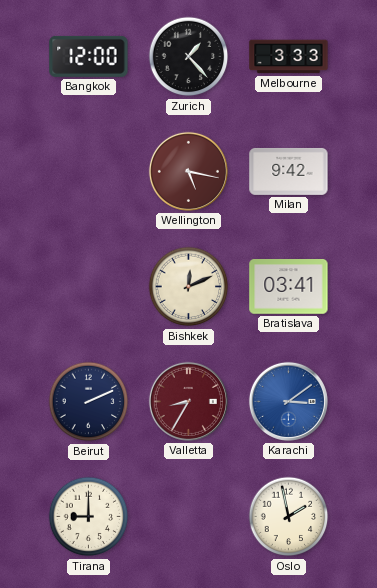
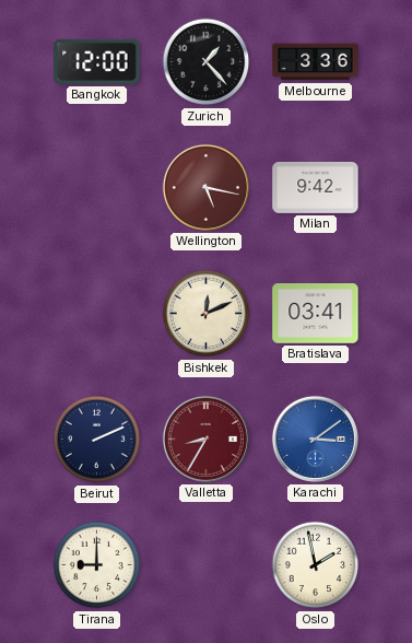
Melbourne: 3:33 -> 3:36
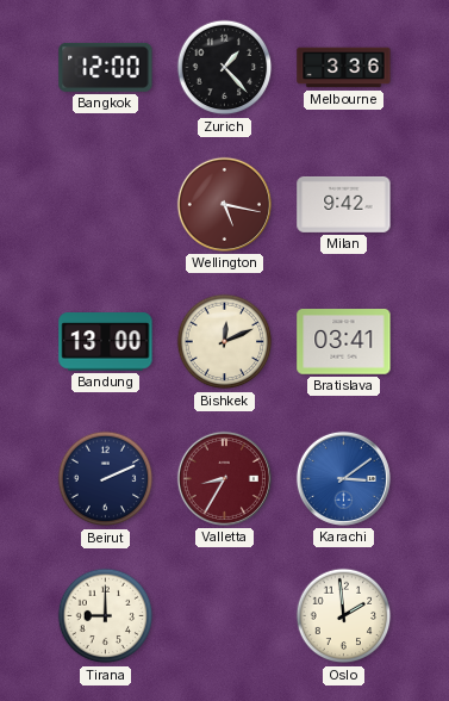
Bandung: none -> 13:00
Oslo: 1:58 -> 1:59
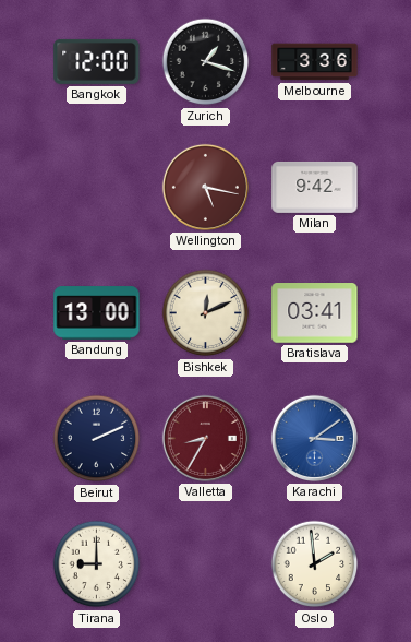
Zurich: 1:23 -> 1:18
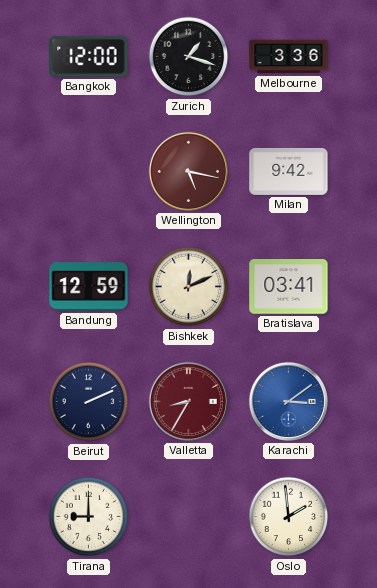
Bandung: 13:00 -> 12:59
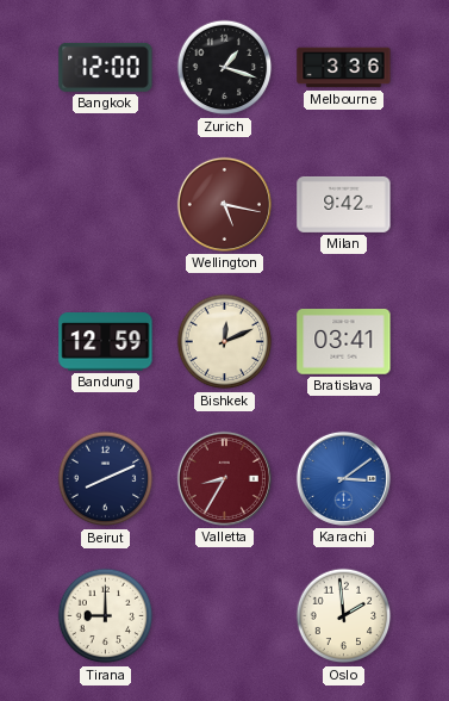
Beirut: 2:11 -> 8:11
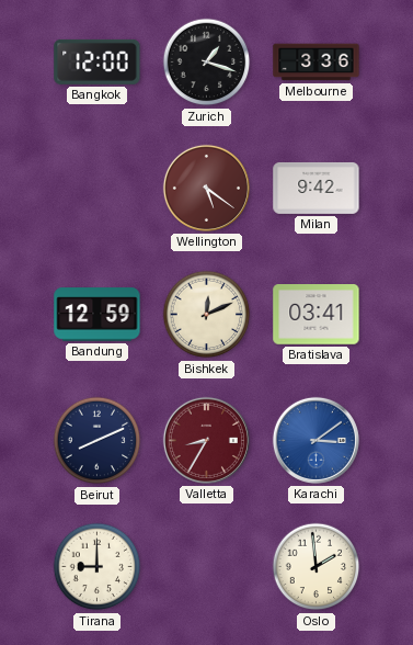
Wellington: 5:17 -> 5:21
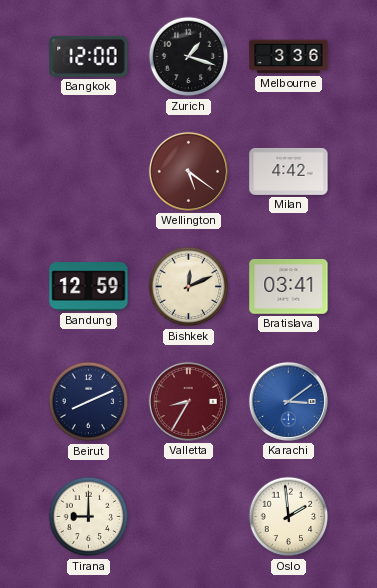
Milan: 9:42 -> 4:42
